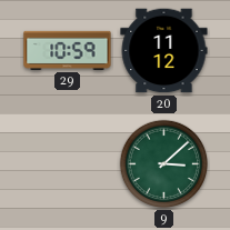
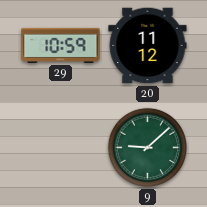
9: 3:08 -> 9:08
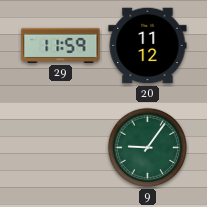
29: 10:59 -> 11:59
9: 9:08 -> 9:06
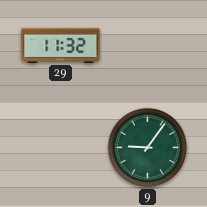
29: 11:59 -> 11:32
20: 11:12 -> none
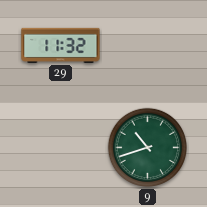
9: 9:06 -> 10:42
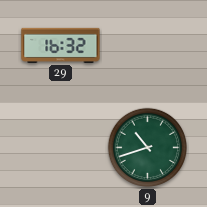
29: 11:32 -> 16:32
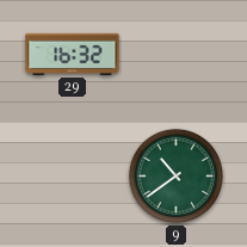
9: 10:42 -> 10:39
